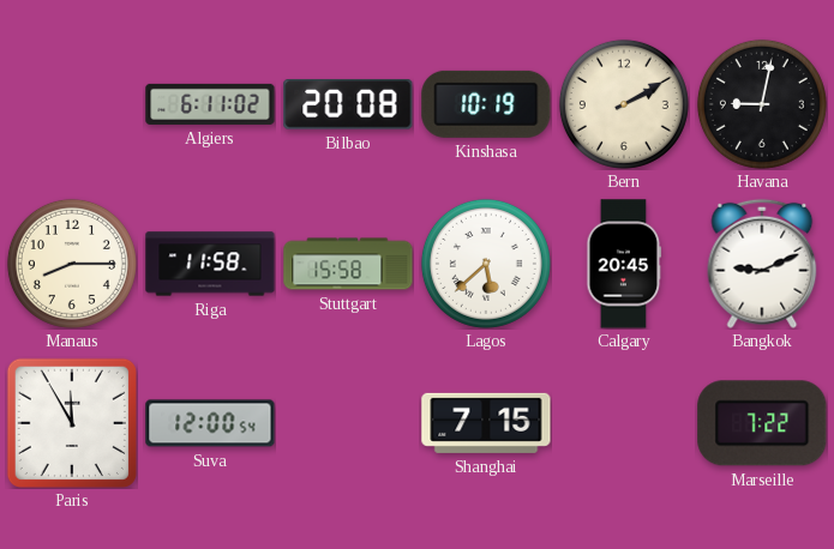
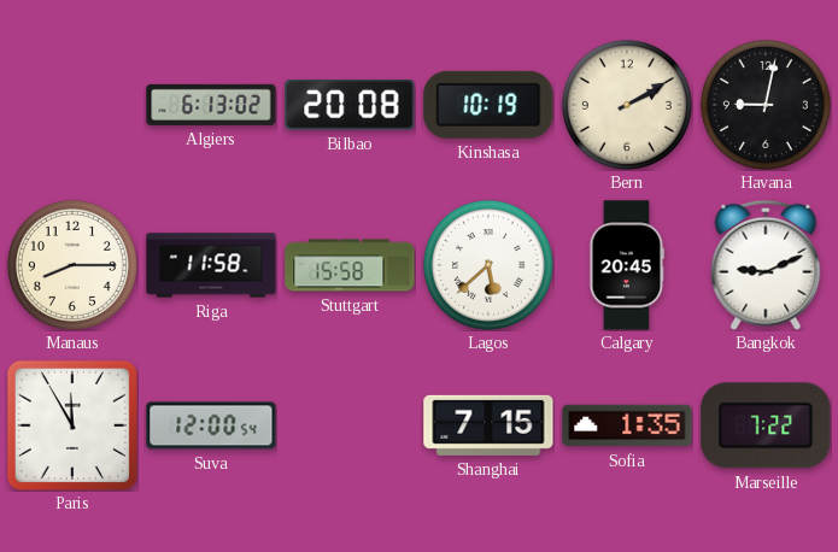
Algiers: 6:11 -> 6:13
Sofia: none -> 1:35
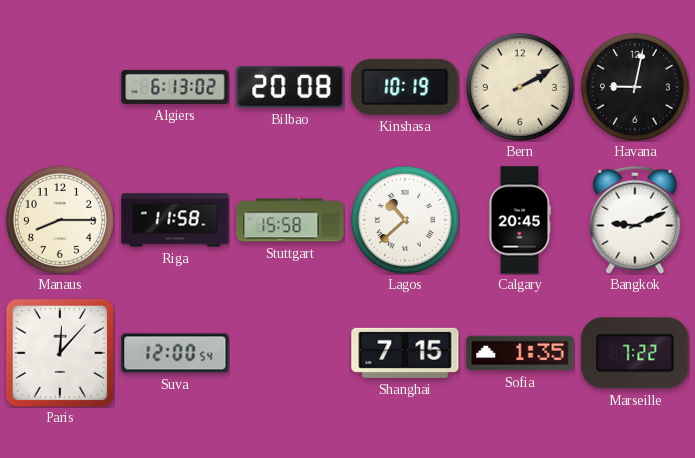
Lagos: 5:38 -> 10:38
Paris: 11:55 -> 12:07
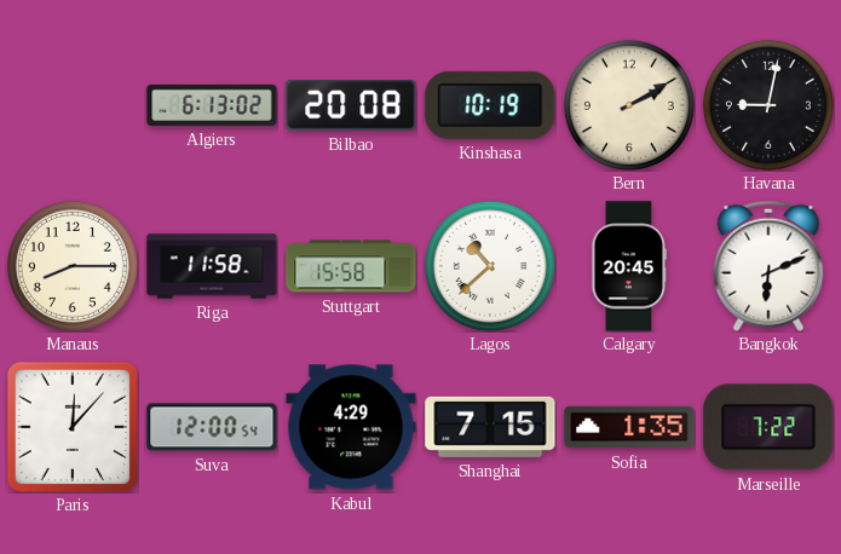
Bangkok: 9:11 -> 6:11
Kabul: none -> 4:29
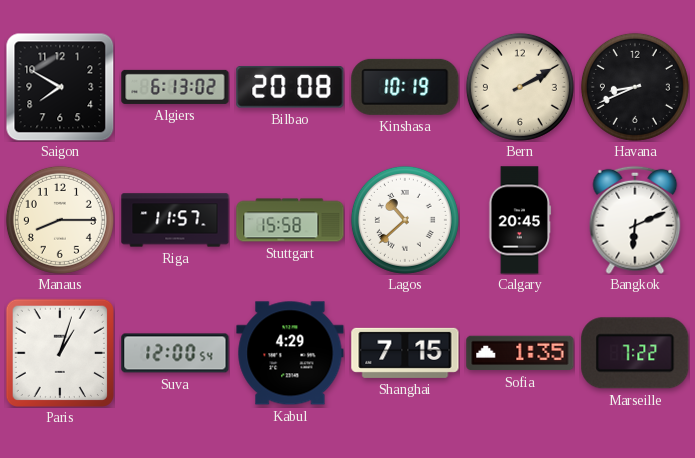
Saigon: none -> 7:50
Havana: 9:02 -> 8:41
Riga: 11:58 -> 11:57
Paris: 12:07 -> 1:03
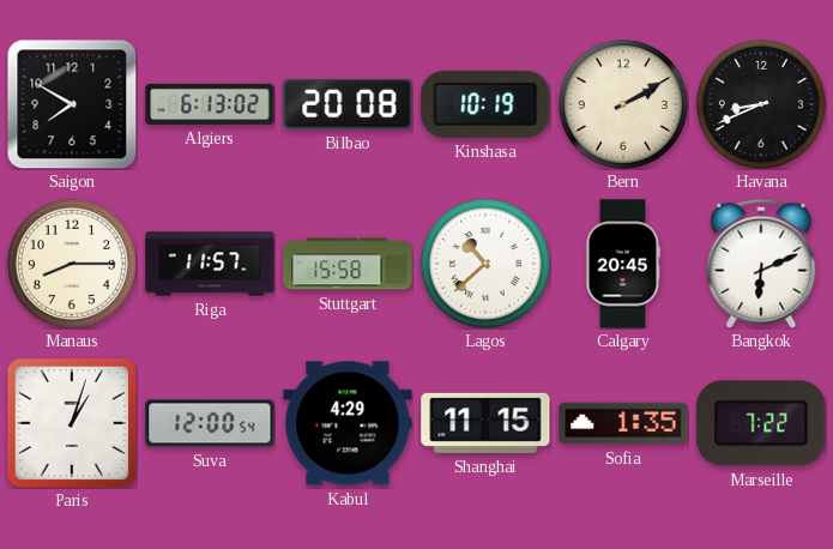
Shanghai: 7:15 -> 11:15
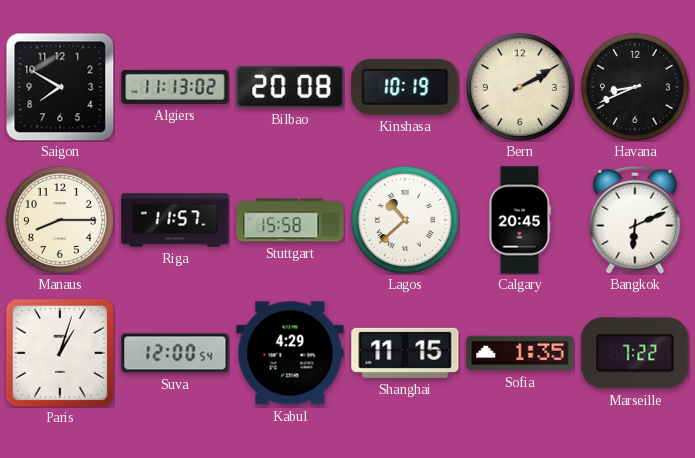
Algiers: 6:13 -> 11:13
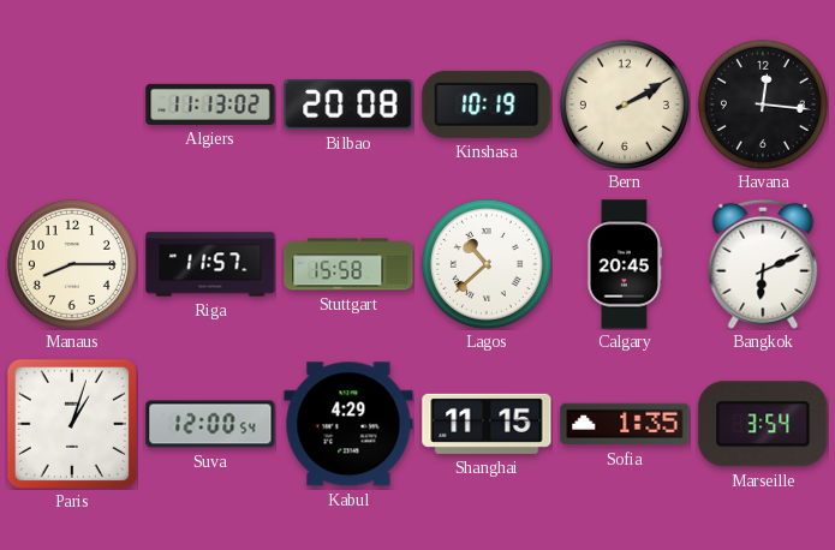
Saigon: 7:50 -> none
Havana: 8:41 -> 12:16
Marseille: 7:22 -> 3:54
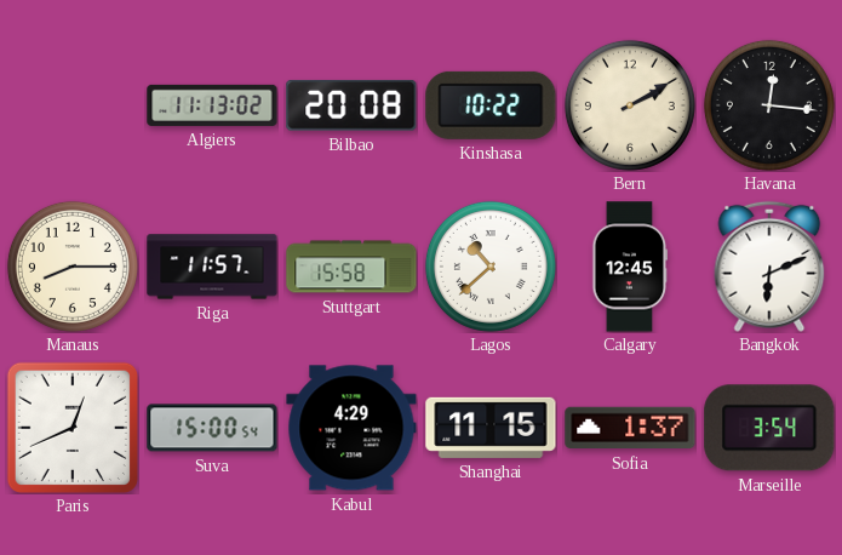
Kinshasa: 10:19 -> 10:22
Calgary: 20:45 -> 12:45
Paris: 1:03 -> 12:41
Suva: 12:00 -> 15:00
Sofia: 1:35 -> 1:37
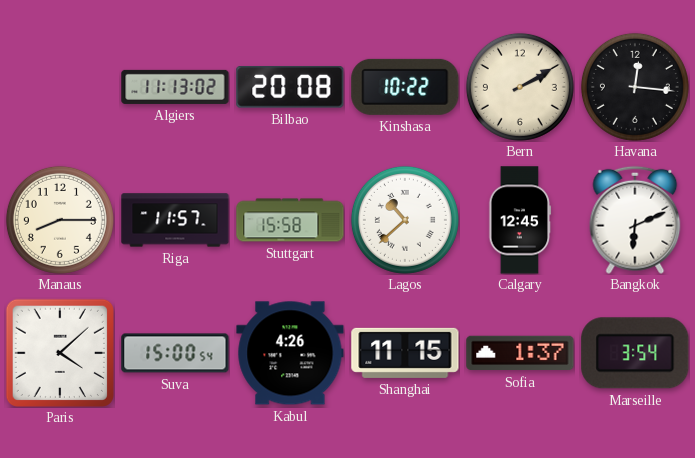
Paris: 12:41 -> 4:08
Kabul: 4:29 -> 4:26
